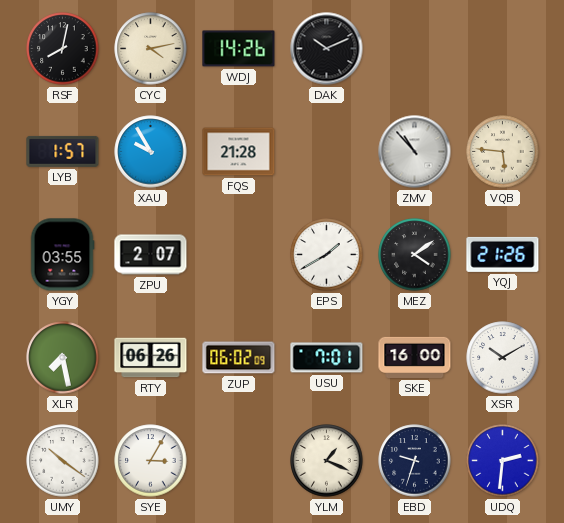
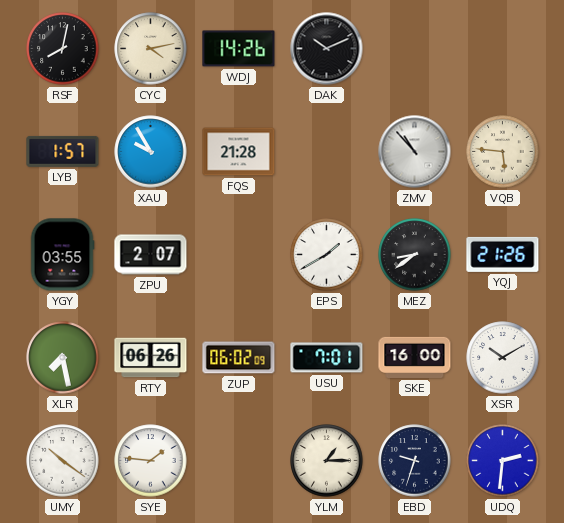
MEZ: 4:09 -> 8:39
SYE: 3:05 -> 1:46
YLM: 1:19 -> 1:15
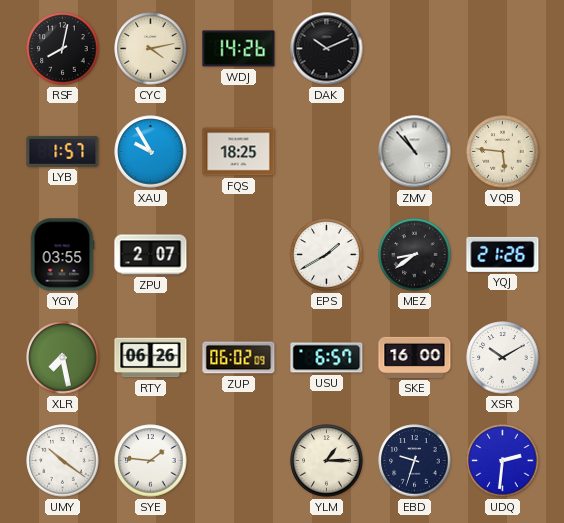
FQS: 21:28 -> 18:25
USU: 7:01 -> 6:57
